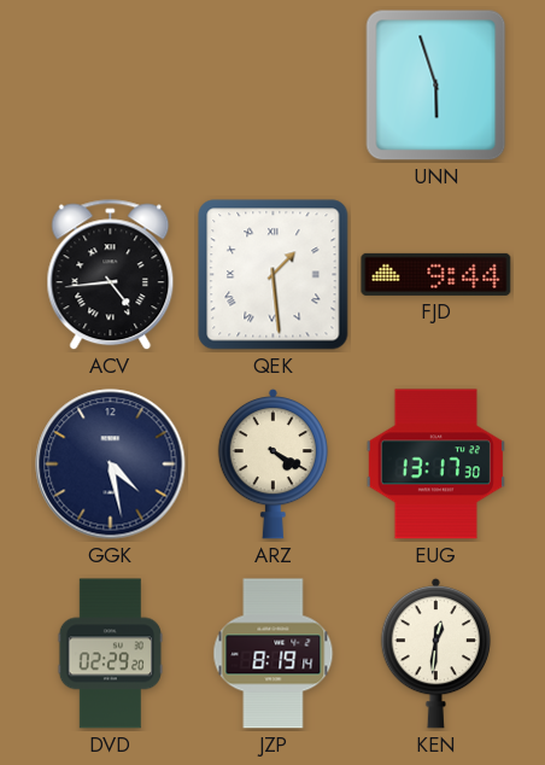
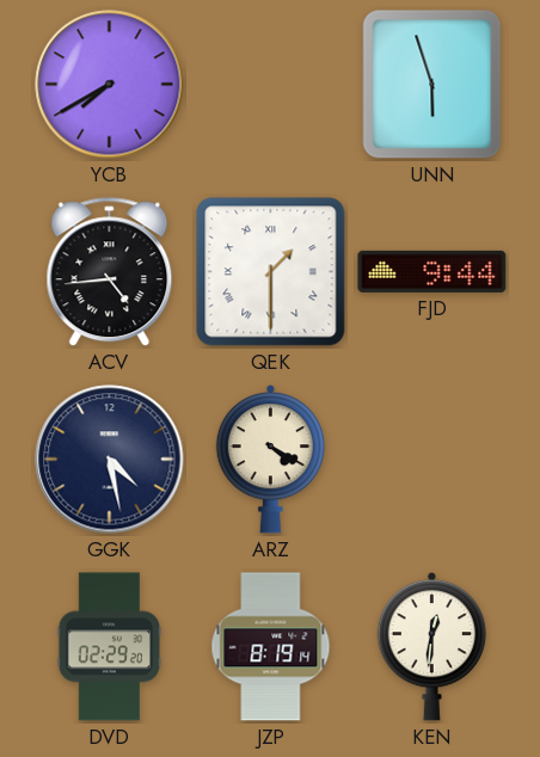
YCB: none -> 7:40
QEK: 1:29 -> 1:30
EUG: 13:17 -> none
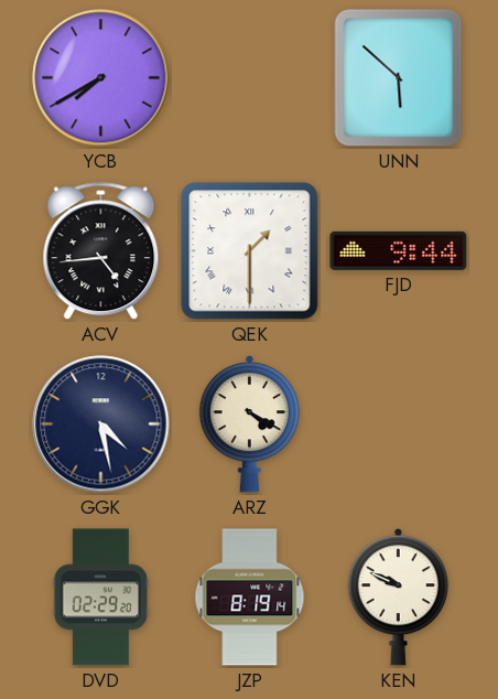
UNN: 5:57 -> 5:52
KEN: 12:31 -> 9:49
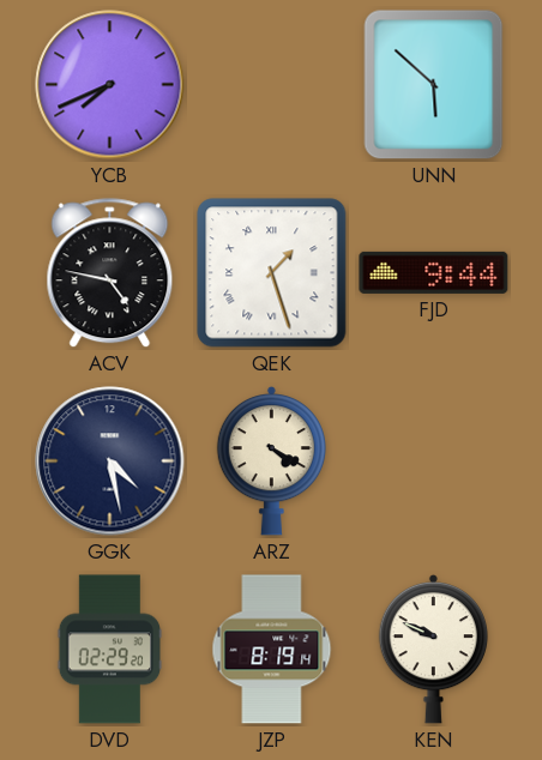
YCB: 7:40 -> 7:41
ACV: 4:44 -> 4:47
QEK: 1:30 -> 1:27
